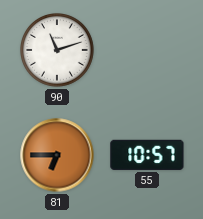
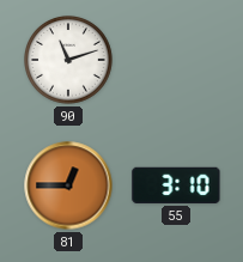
81: 6:45 -> 12:45
55: 10:57 -> 3:10
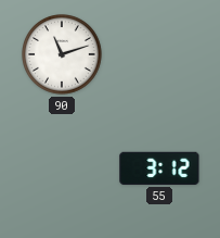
81: 12:45 -> none
55: 3:10 -> 3:12
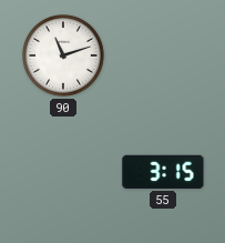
55: 3:12 -> 3:15
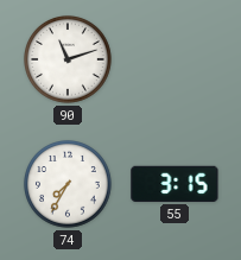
74: none -> 7:35
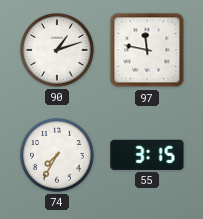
90: 11:12 -> 1:12
97: none -> 11:47
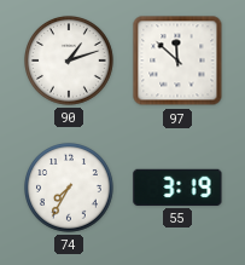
97: 11:47 -> 11:52
55: 3:15 -> 3:19
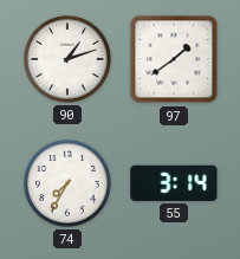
97: 11:52 -> 1:39
55: 3:19 -> 3:14
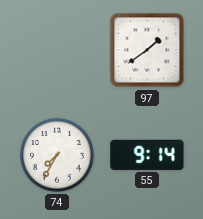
90: 1:12 -> none
55: 3:14 -> 9:14
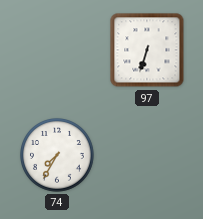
97: 1:39 -> 6:33
55: 9:14 -> none
